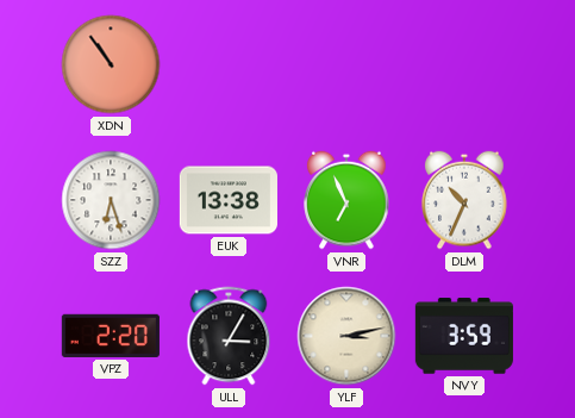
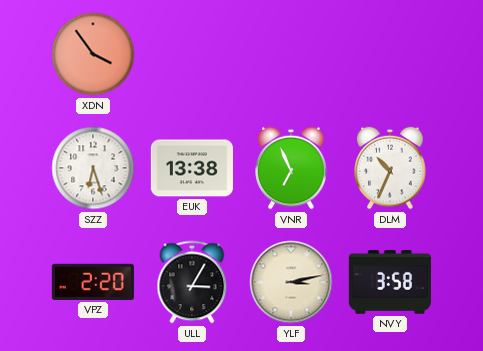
XDN: 10:54 -> 3:54
NVY: 3:59 -> 3:58
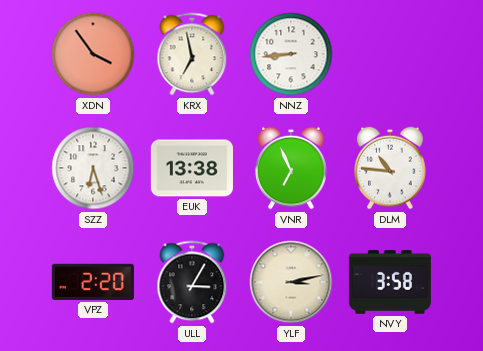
KRX: none -> 6:58
NNZ: none -> 8:44
DLM: 10:34 -> 10:46
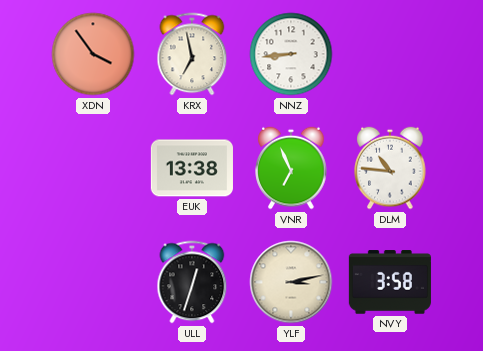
SZZ: 6:27 -> none
VPZ: 2:20 -> none
ULL: 3:05 -> 12:33
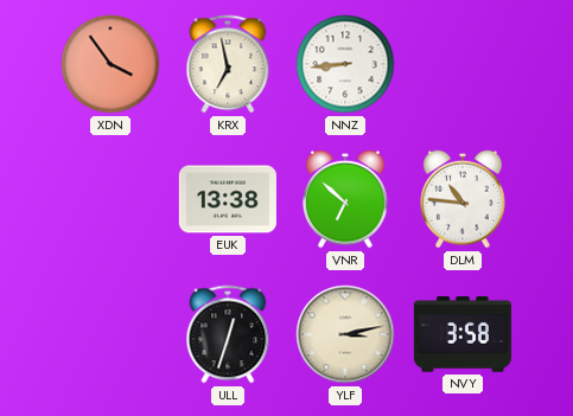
VNR: 6:56 -> 6:52
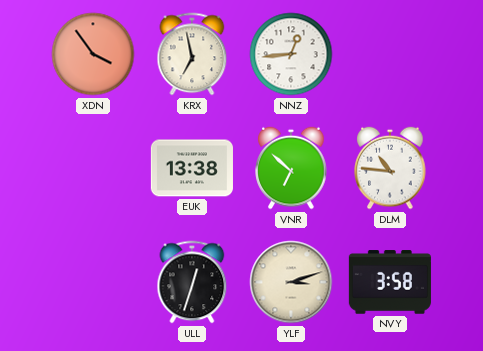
NNZ: 8:44 -> 12:44
YLF: 3:13 -> 3:12
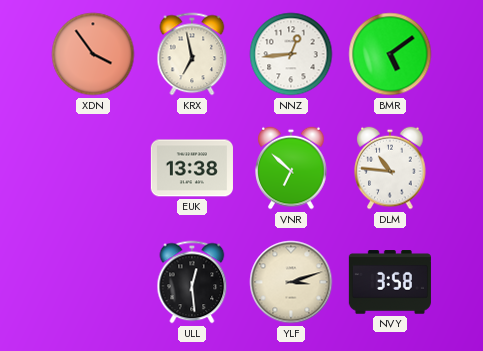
BMR: none -> 5:09
ULL: 12:33 -> 12:29
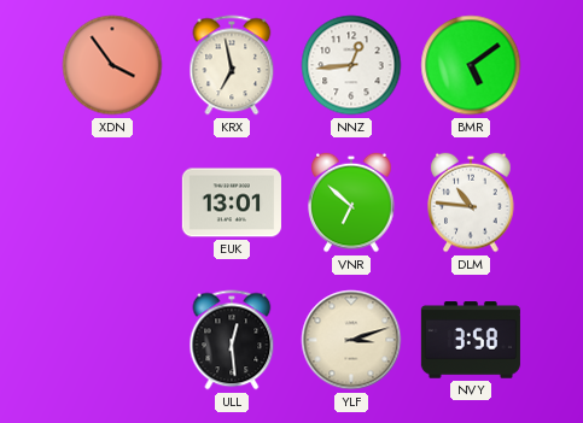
EUK: 13:38 -> 13:01
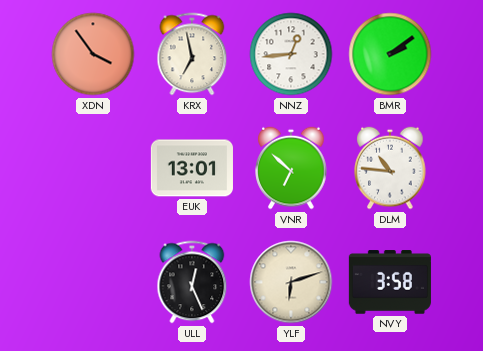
BMR: 5:09 -> 2:09
ULL: 12:29 -> 12:26
YLF: 3:12 -> 6:12
